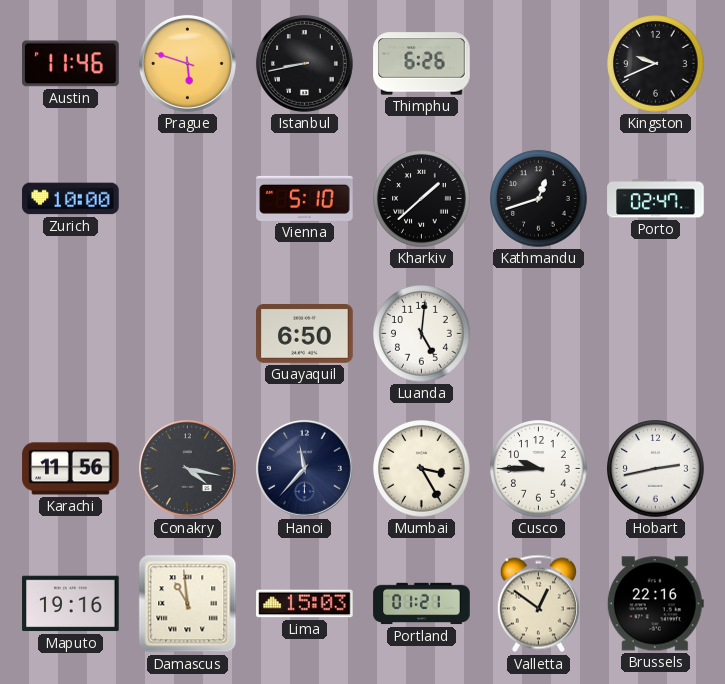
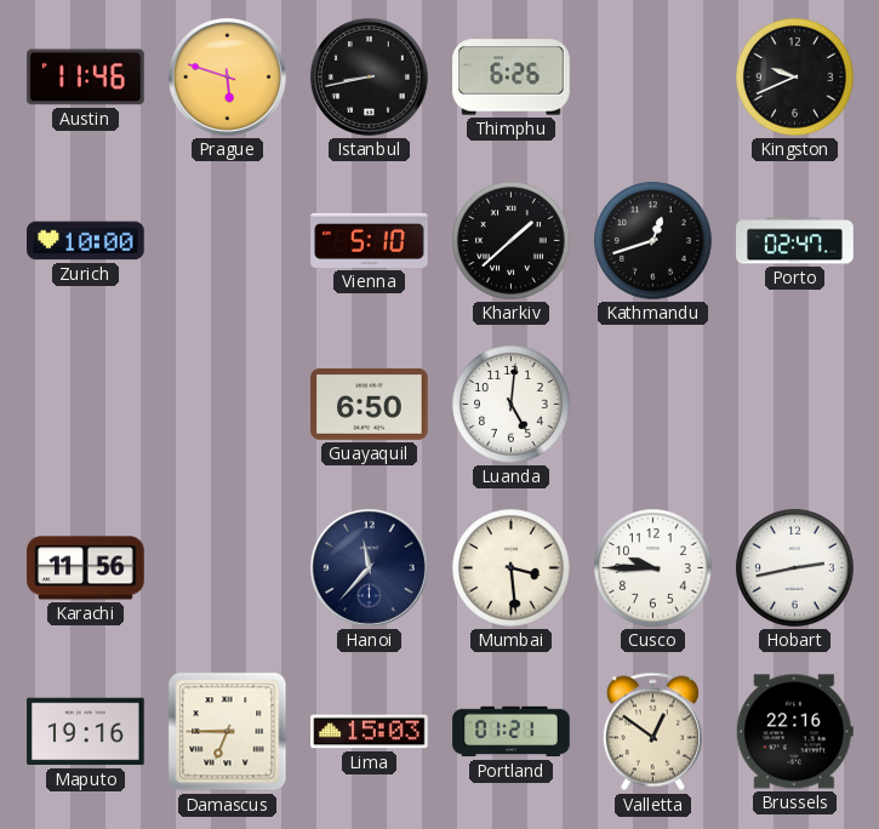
Conakry: 4:17 -> none
Mumbai: 3:25 -> 3:29
Damascus: 10:59 -> 6:45
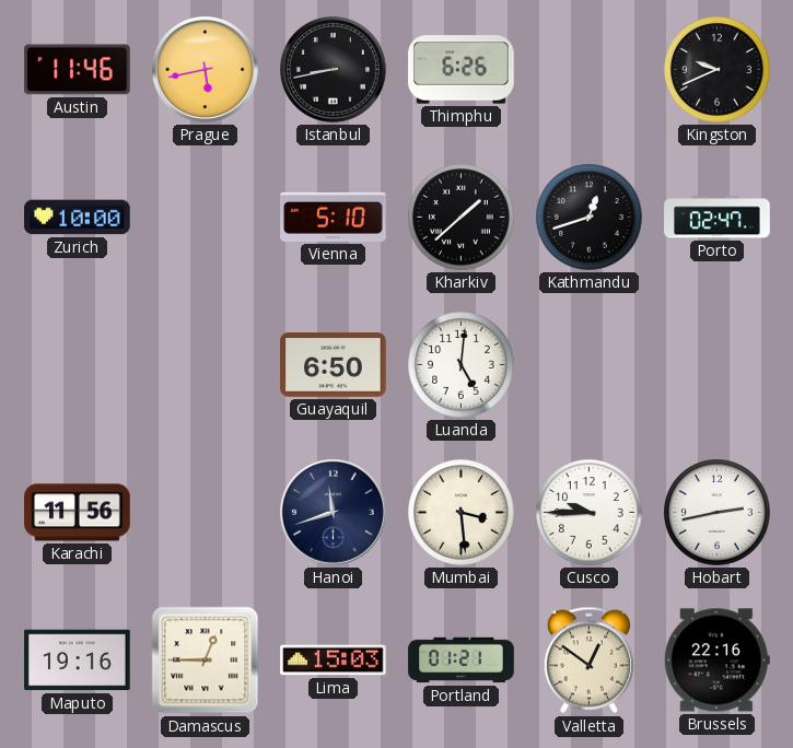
Prague: 5:48 -> 5:43
Hanoi: 11:37 -> 11:42
Damascus: 6:45 -> 12:45
